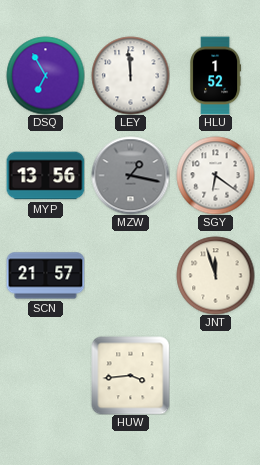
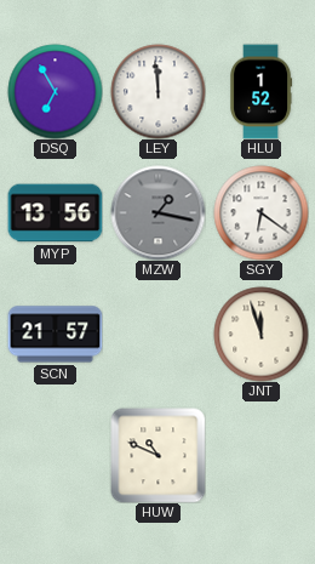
HUW: 3:44 -> 10:49
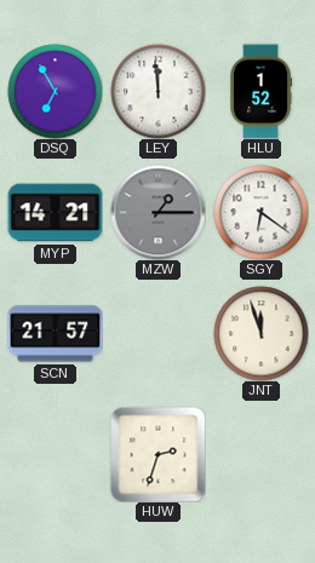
MYP: 13:56 -> 14:21
MZW: 1:17 -> 1:15
HUW: 10:49 -> 2:33
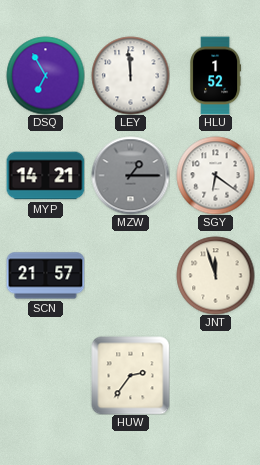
HUW: 2:33 -> 2:36
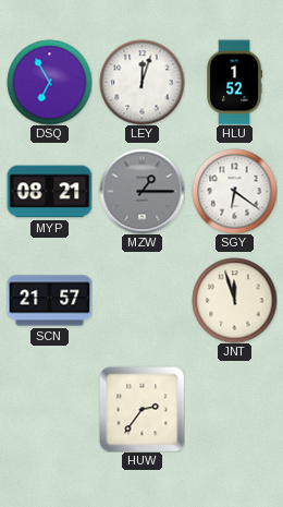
LEY: 11:59 -> 12:03
MYP: 14:21 -> 08:21
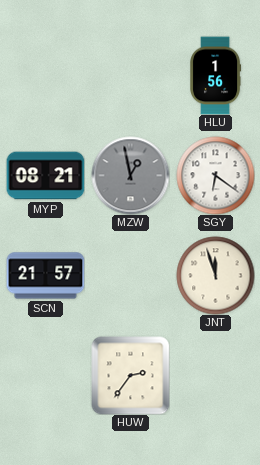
DSQ: 6:55 -> none
LEY: 12:03 -> none
HLU: 1:52 -> 1:56
MZW: 1:15 -> 12:58
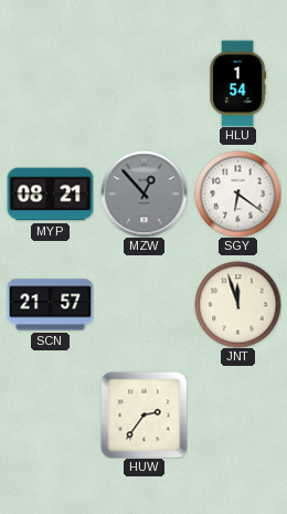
HLU: 1:56 -> 1:54
MZW: 12:58 -> 12:53
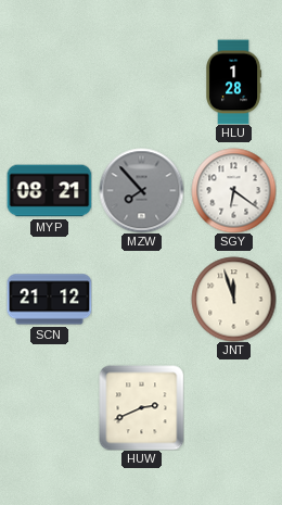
HLU: 1:54 -> 1:28
MZW: 12:53 -> 7:53
SCN: 21:57 -> 21:12
HUW: 2:36 -> 2:41
